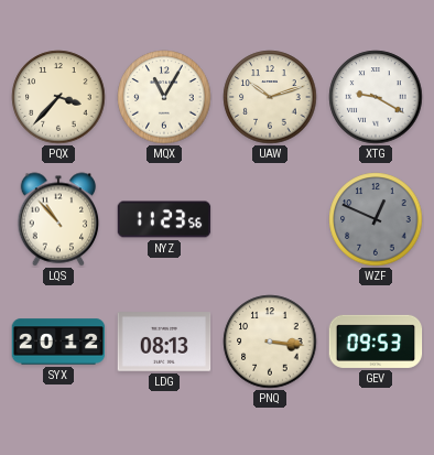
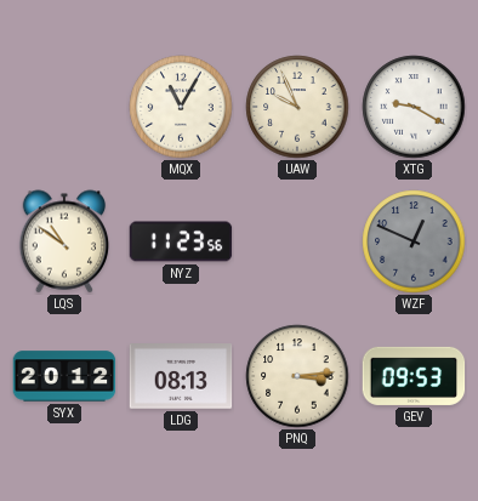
PQX: 3:37 -> none
UAW: 10:12 -> 9:56
LQS: 10:53 -> 10:51
PNQ: 3:16 -> 3:14
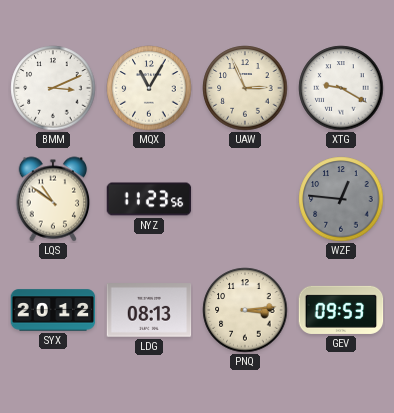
BMM: none -> 3:11
UAW: 9:56 -> 2:56
WZF: 12:49 -> 12:46
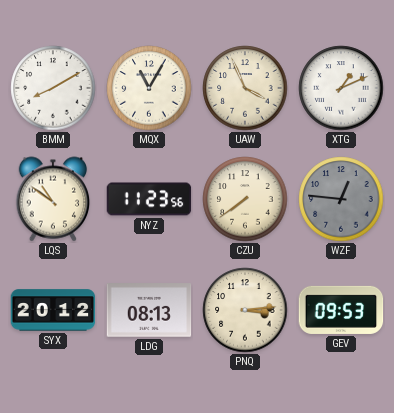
BMM: 3:11 -> 8:10
UAW: 2:56 -> 3:56
XTG: 9:20 -> 1:11
CZU: none -> 7:39
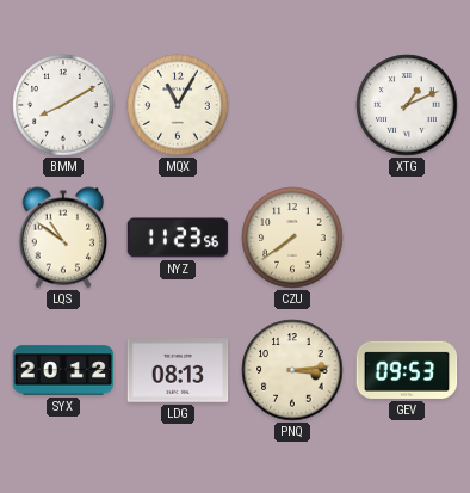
UAW: 3:56 -> none
WZF: 12:46 -> none
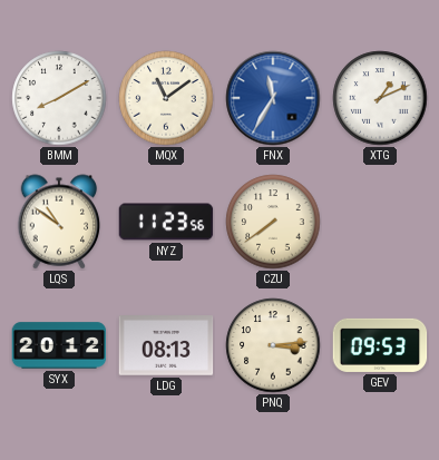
MQX: 11:05 -> 11:09
FNX: none -> 11:35
